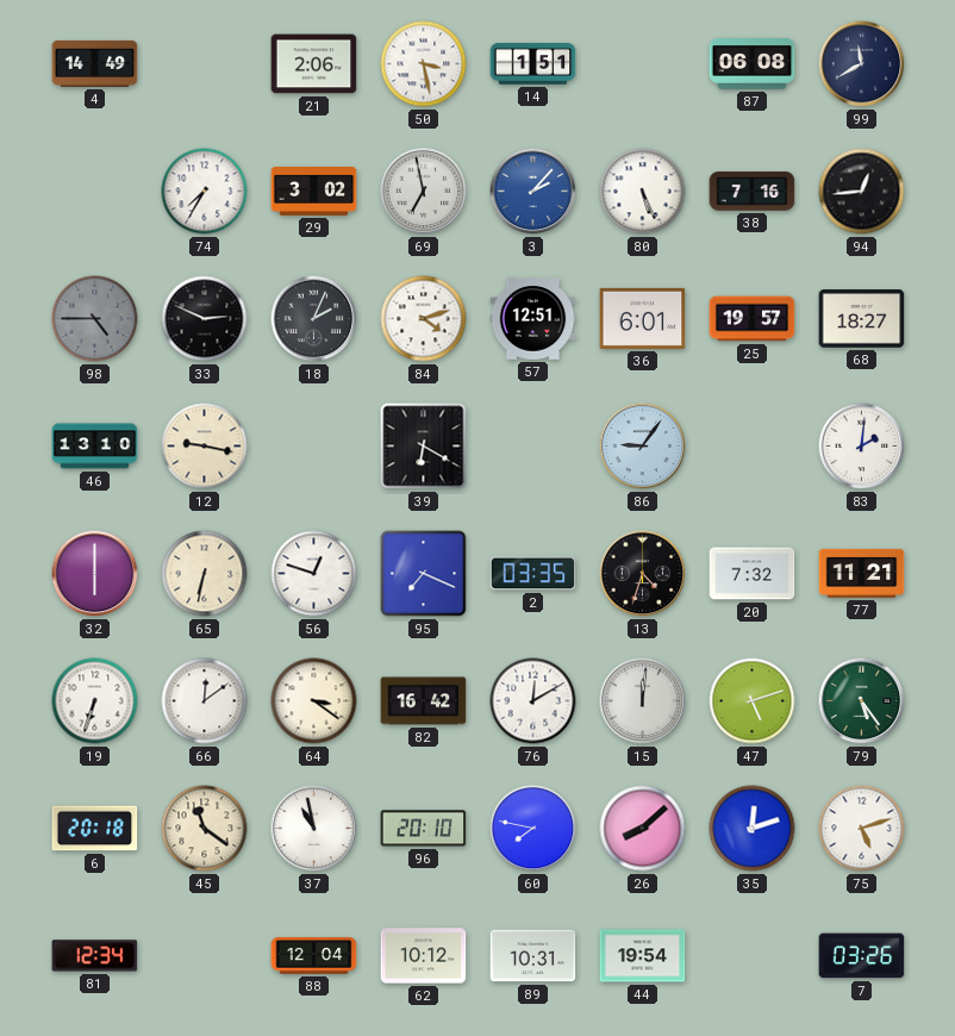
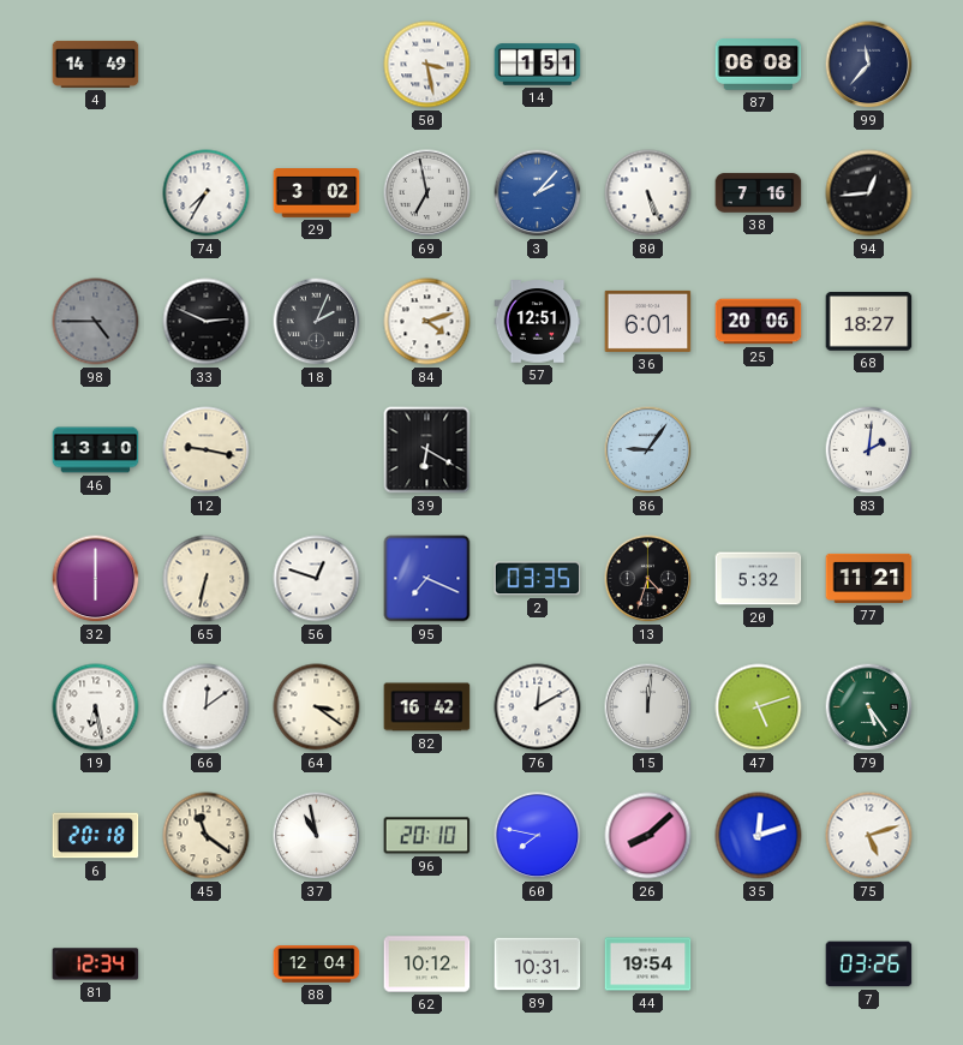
21: 2:06 -> none
99: 11:40 -> 11:37
25: 19:57 -> 20:06
20: 7:32 -> 5:32
19: 6:33 -> 6:28
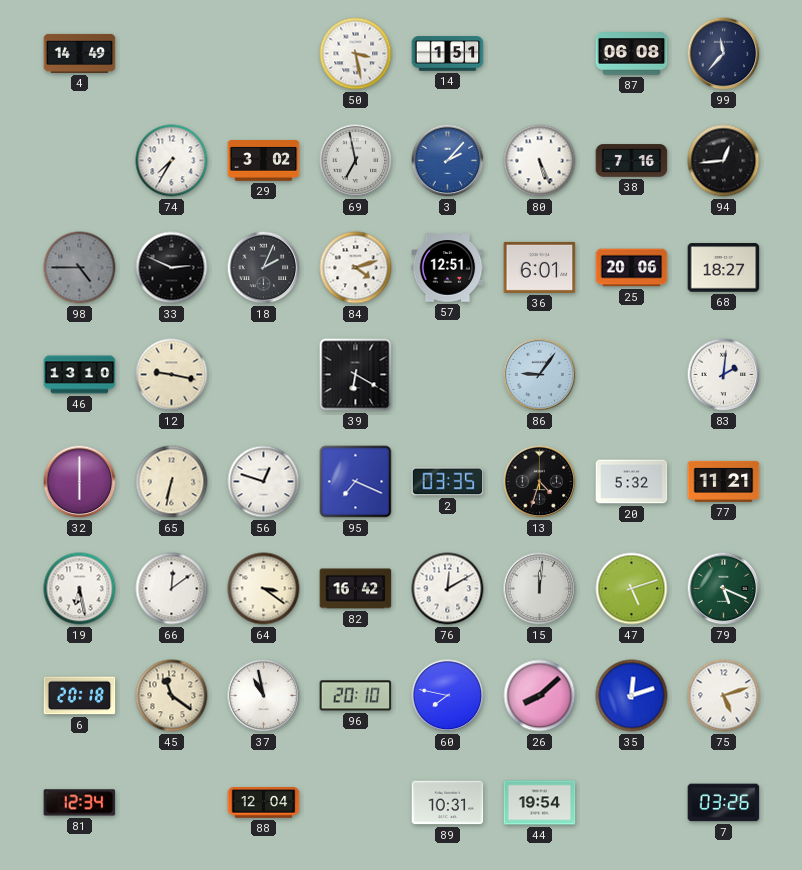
79: 5:24 -> 5:19
62: 10:12 -> none
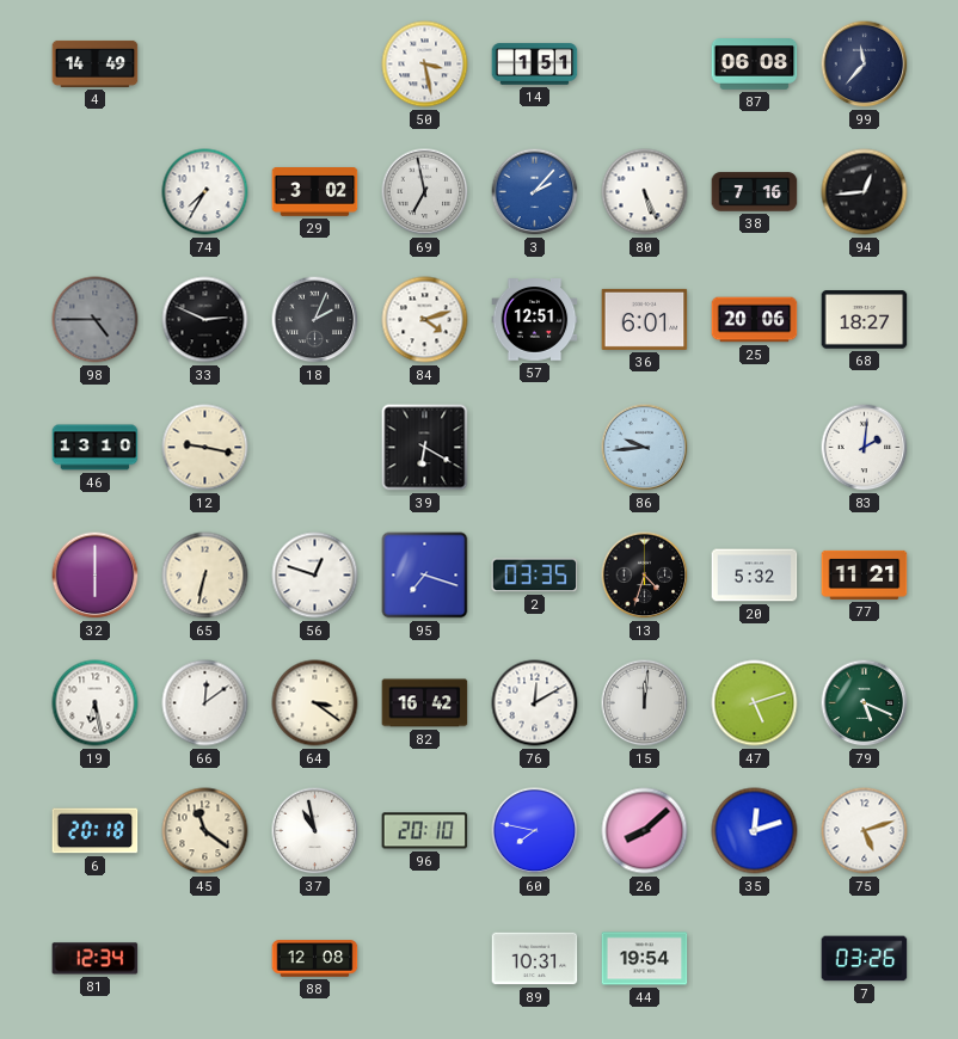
86: 9:06 -> 9:44
95: 7:19 -> 7:18
88: 12:04 -> 12:08
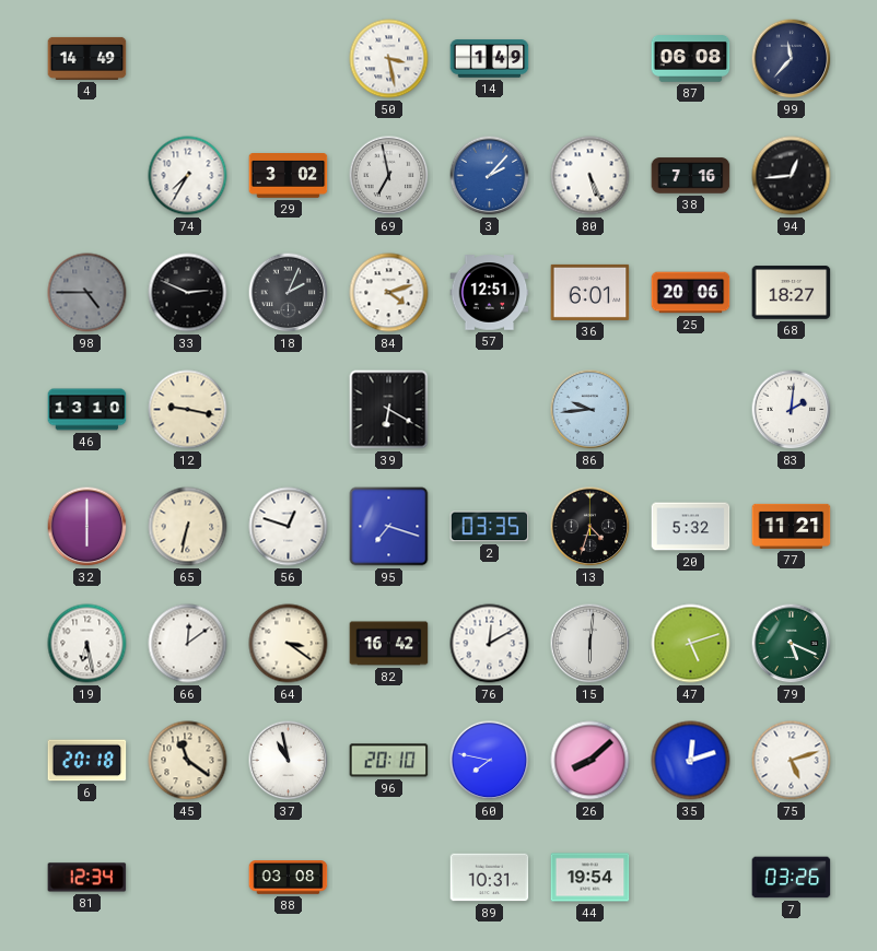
14: 1:51 -> 1:49
15: 12:01 -> 6:01
88: 12:08 -> 03:08
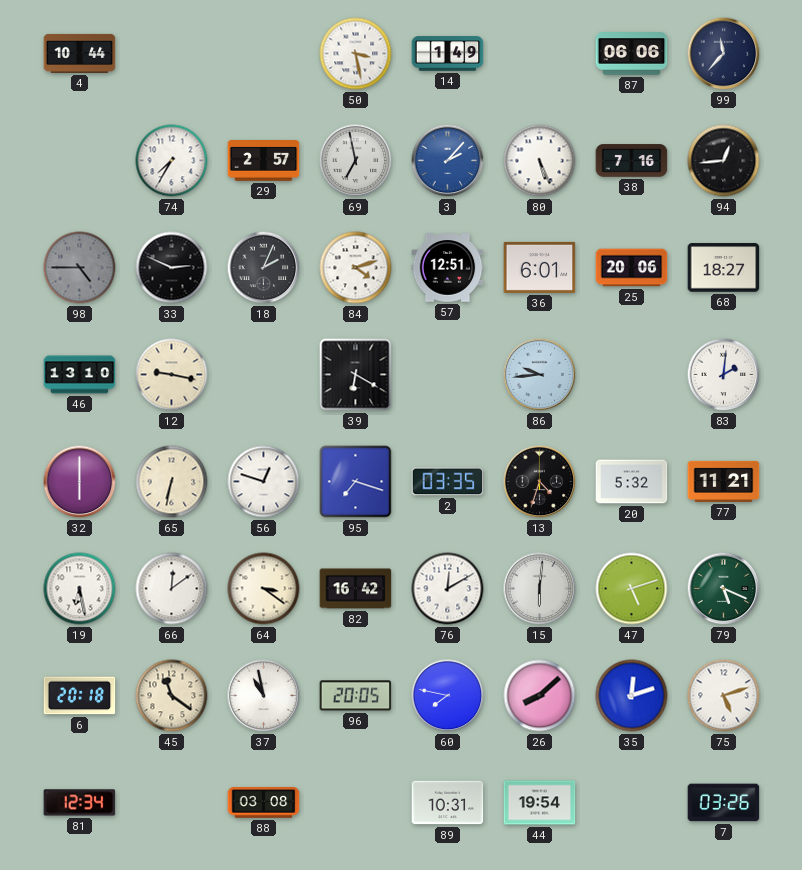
4: 14:49 -> 10:44
87: 06:08 -> 06:06
29: 3:02 -> 2:57
96: 20:10 -> 20:05
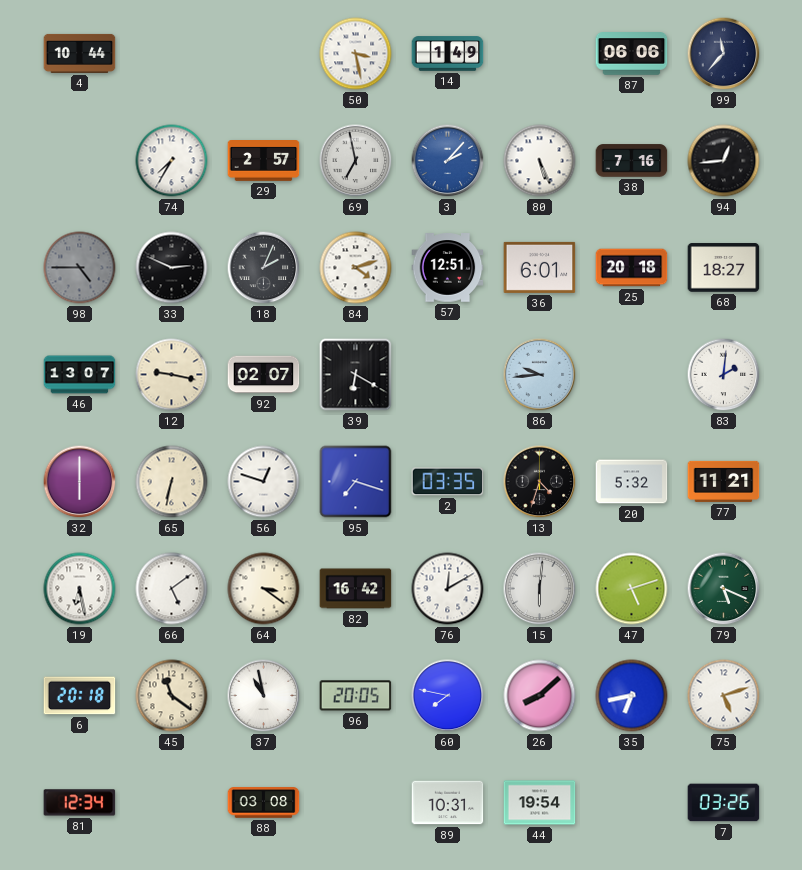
25: 20:06 -> 20:18
46: 13:10 -> 13:07
92: none -> 02:07
66: 12:09 -> 5:09
35: 12:12 -> 6:43
